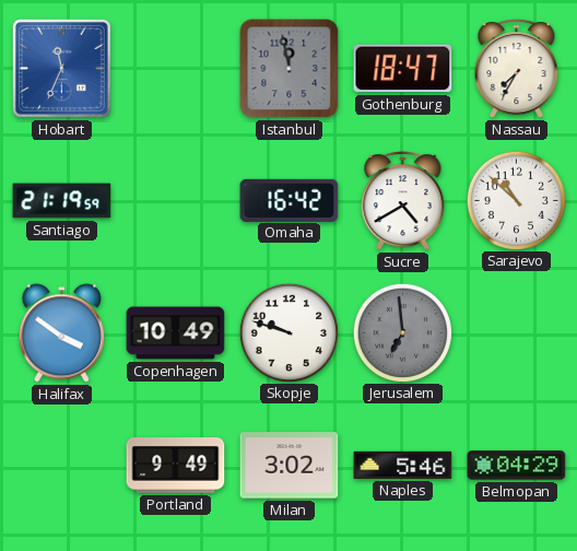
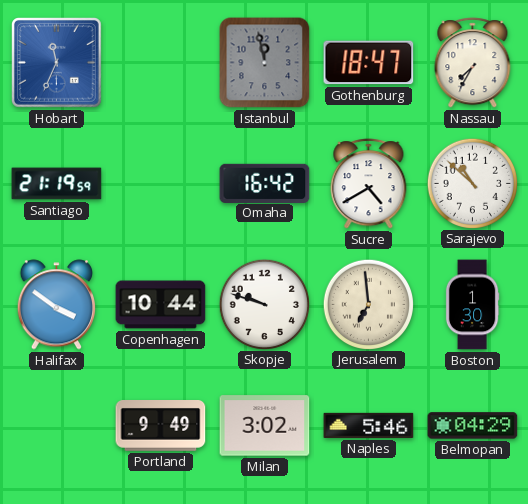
Copenhagen: 10:49 -> 10:44
Jerusalem dial: grey -> cream
Boston: none -> 1:30
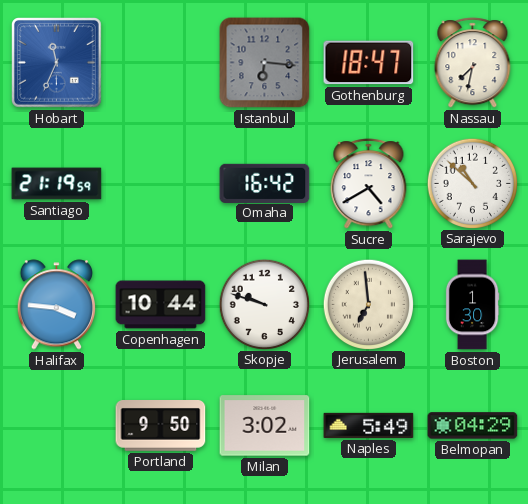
Istanbul: 11:58 -> 6:16
Nassau: 7:35 -> 7:32
Halifax: 3:51 -> 3:46
Portland: 9:49 -> 9:50
Naples: 5:46 -> 5:49
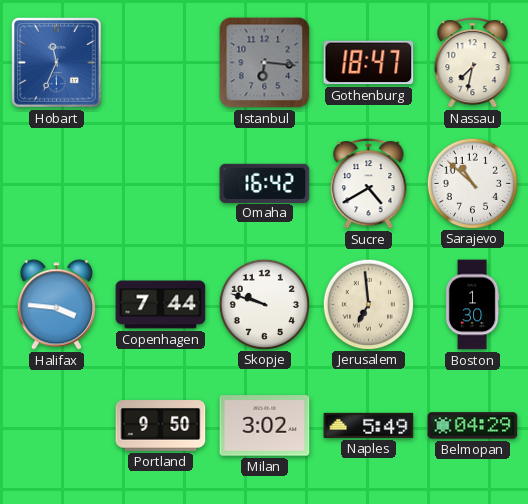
Santiago: 21:19 -> none
Copenhagen: 10:44 -> 7:44
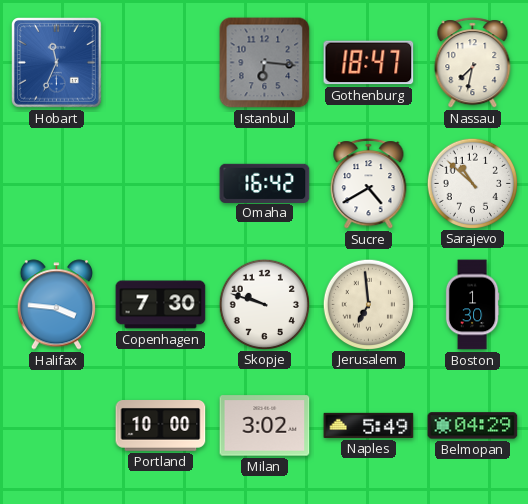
Copenhagen: 7:44 -> 7:30
Portland: 9:50 -> 10:00
